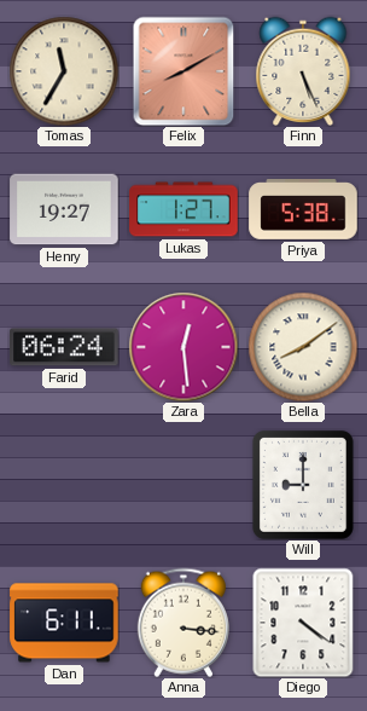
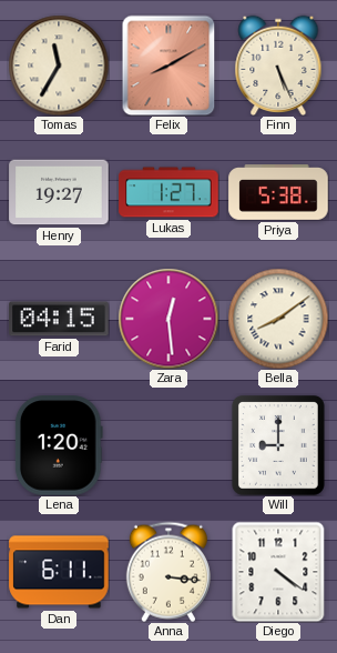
Farid: 06:24 -> 04:15
Lena: none -> 1:20
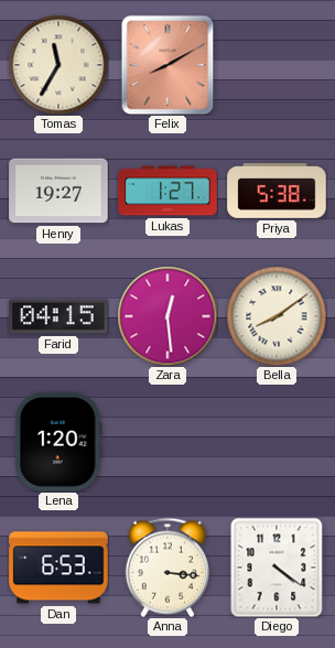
Finn: 5:26 -> none
Will: 9:00 -> none
Dan: 6:11 -> 6:53
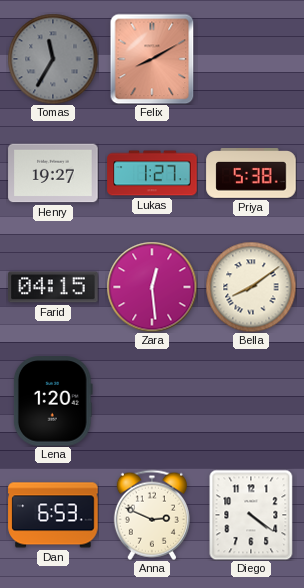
Tomas dial: cream -> grey
Anna: 3:16 -> 2:49
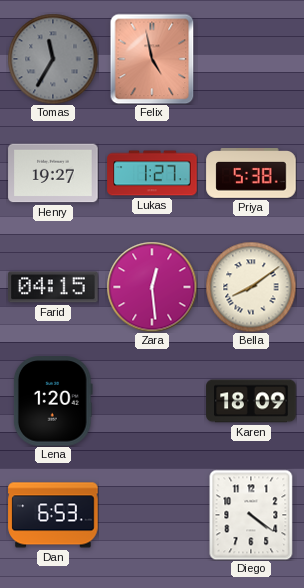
Felix: 8:10 -> 4:58
Karen: none -> 18:09
Anna: 2:49 -> none
